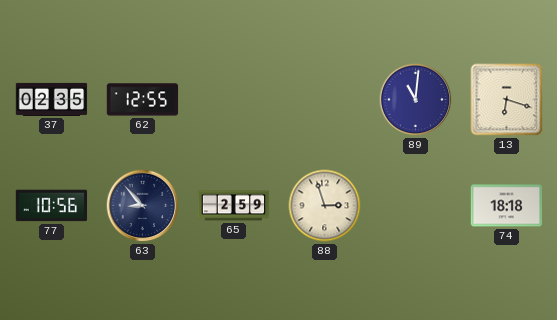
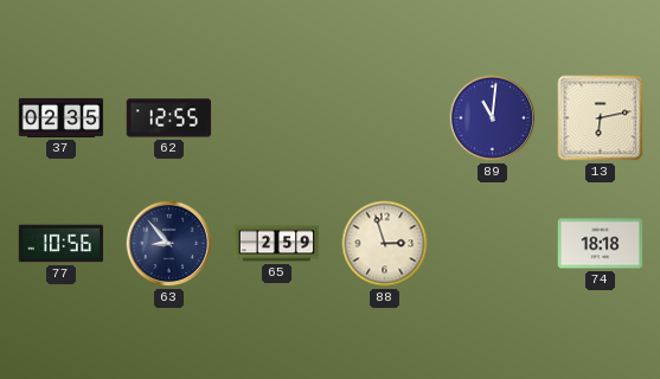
13: 6:18 -> 6:13
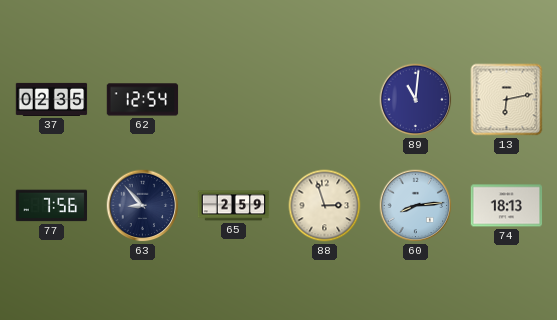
62: 12:55 -> 12:54
77: 10:56 -> 7:56
60: none -> 8:14
74: 18:18 -> 18:13
